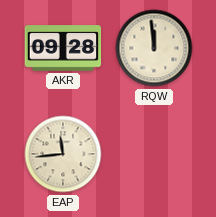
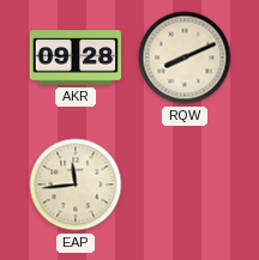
RQW: 11:59 -> 8:11
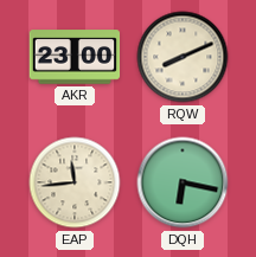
AKR: 09:28 -> 23:00
DQH: none -> 6:17
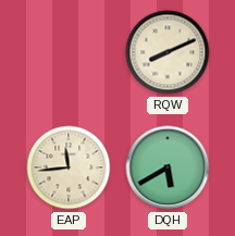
AKR: 23:00 -> none
DQH: 6:17 -> 5:40
